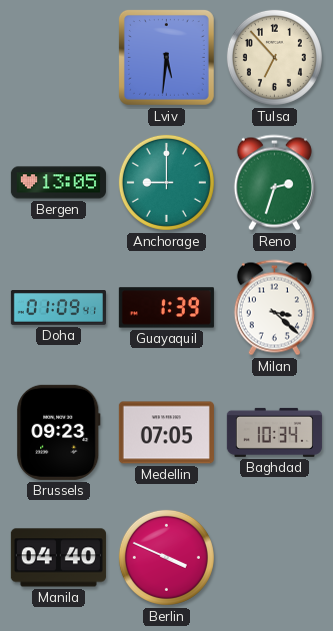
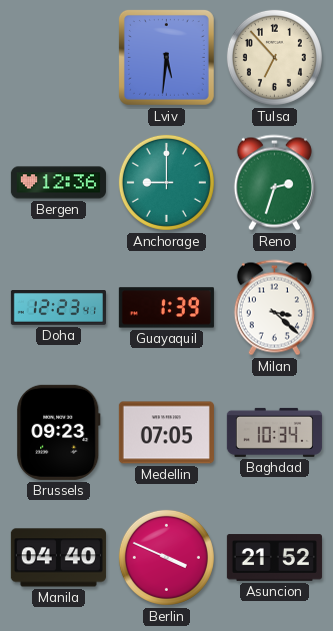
Bergen: 13:05 -> 12:36
Doha: 01:09 -> 12:23
Asuncion: none -> 21:52
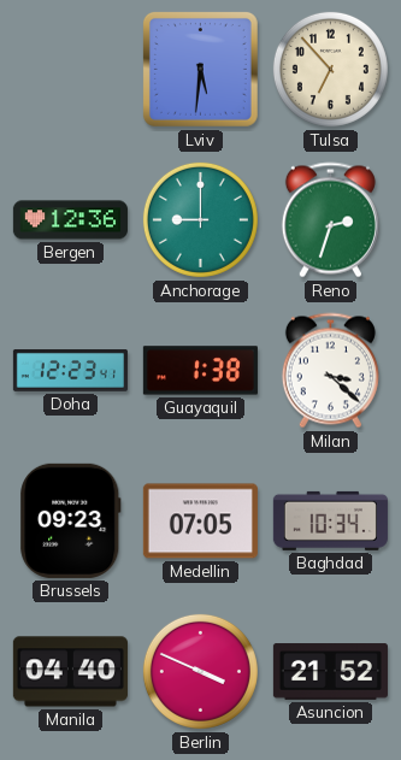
Guayaquil: 1:39 -> 1:38
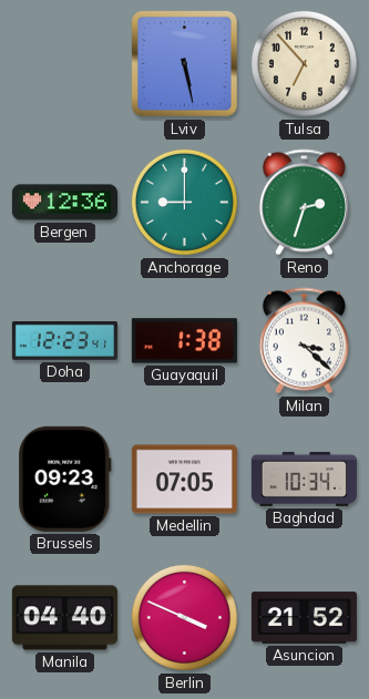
Lviv: 5:31 -> 5:28
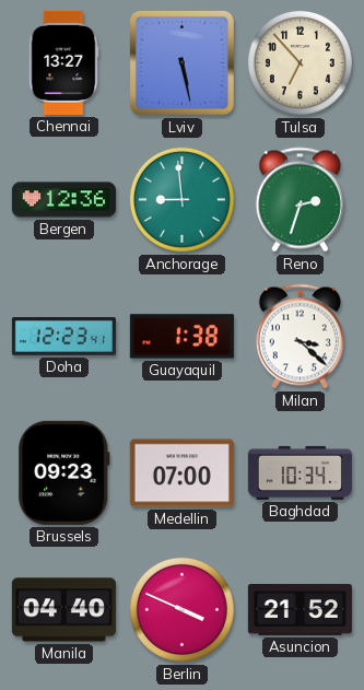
Chennai: none -> 13:27
Anchorage: 9:00 -> 8:59
Medellin: 07:05 -> 07:00
